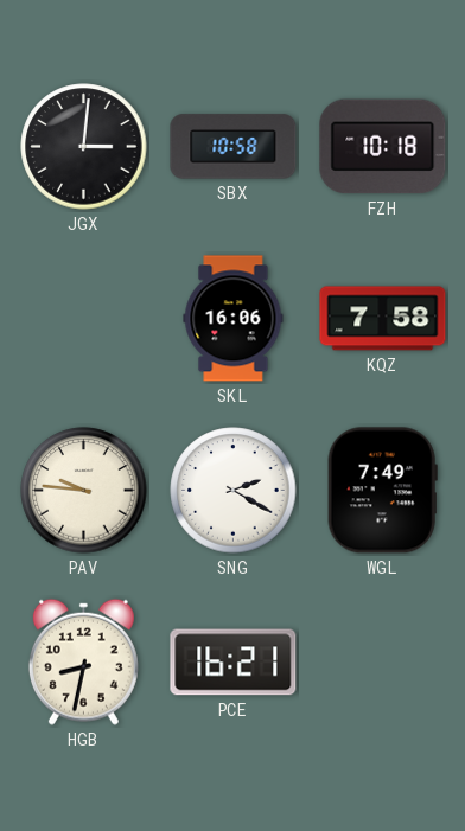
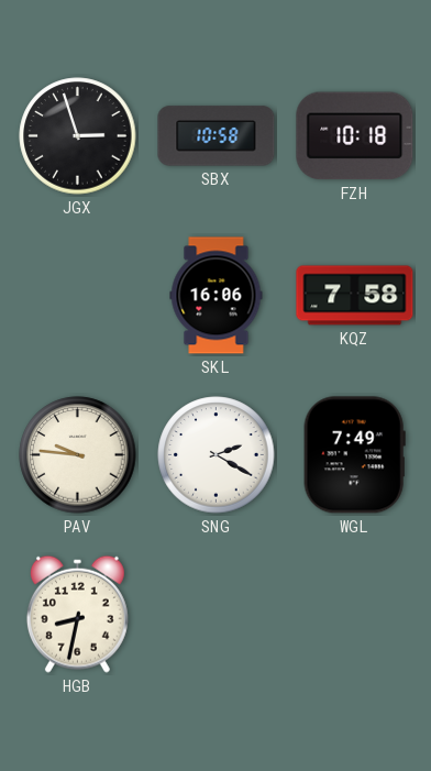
JGX: 3:01 -> 2:57
PCE: 16:21 -> none
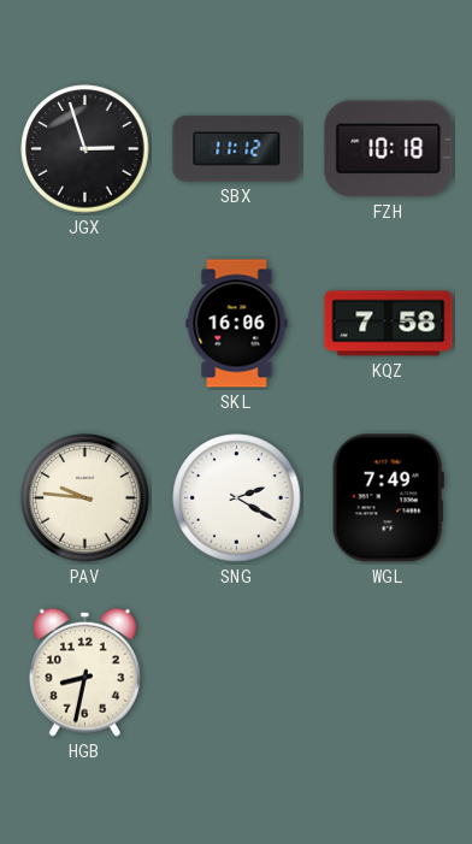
SBX: 10:58 -> 11:12
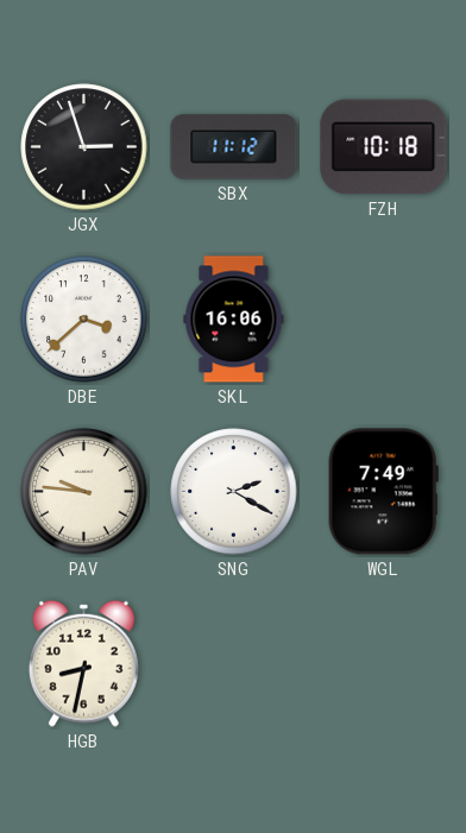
DBE: none -> 3:38
KQZ: 7:58 -> none
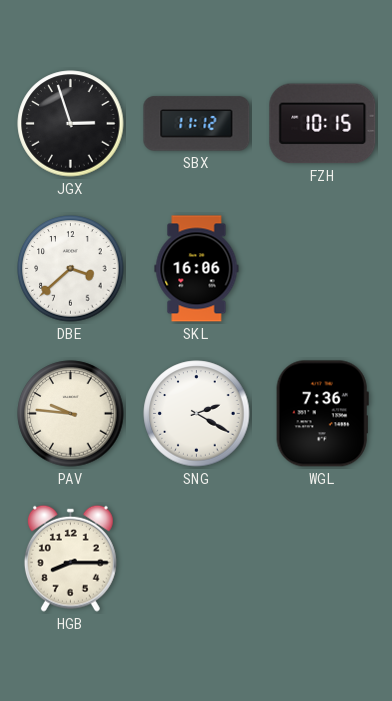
FZH: 10:18 -> 10:15
WGL: 7:49 -> 7:36
HGB: 8:32 -> 8:15
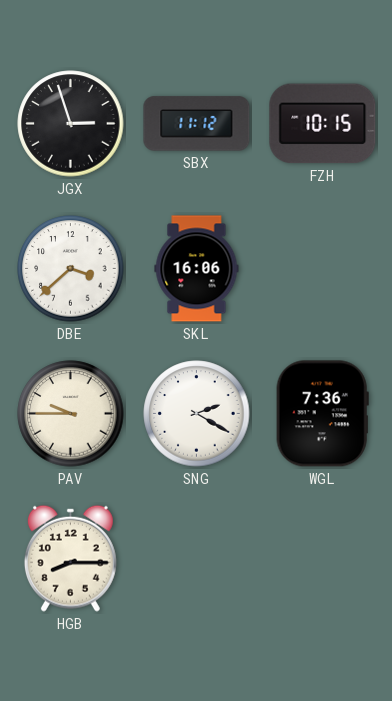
PAV: 9:46 -> 9:45
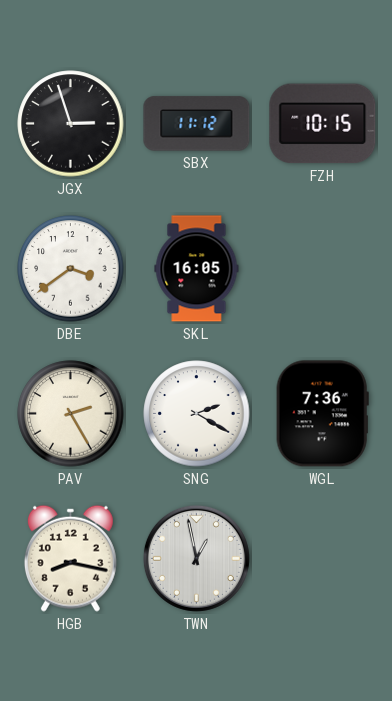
DBE: 3:38 -> 3:39
SKL: 16:06 -> 16:05
PAV: 9:45 -> 2:25
HGB: 8:15 -> 8:17
TWN: none -> 12:58
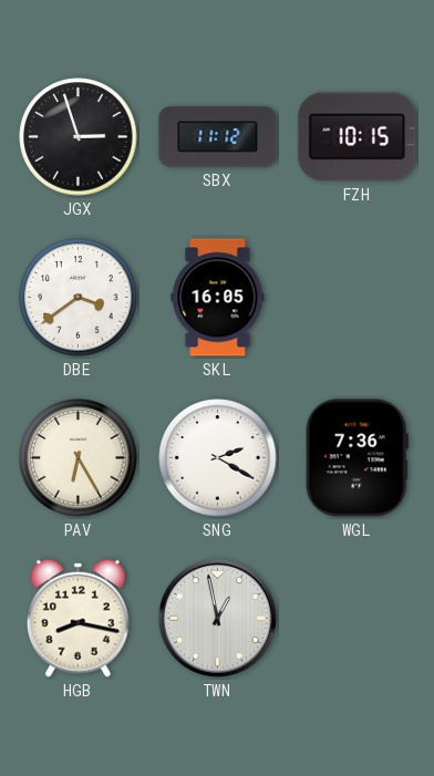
PAV: 2:25 -> 6:25
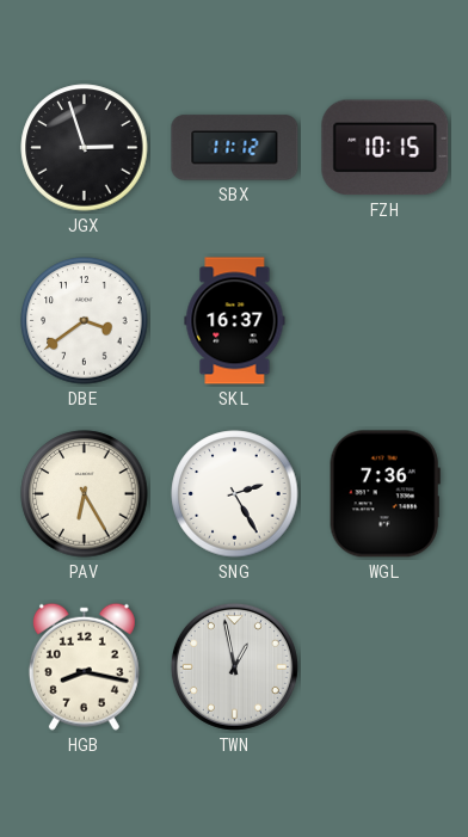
SKL: 16:05 -> 16:37
SNG: 2:20 -> 2:25
